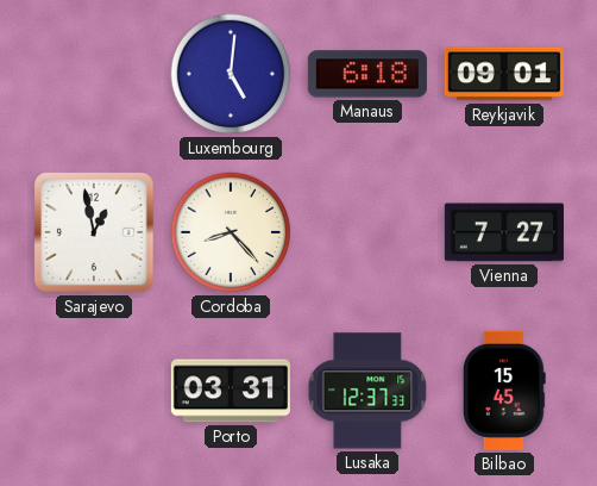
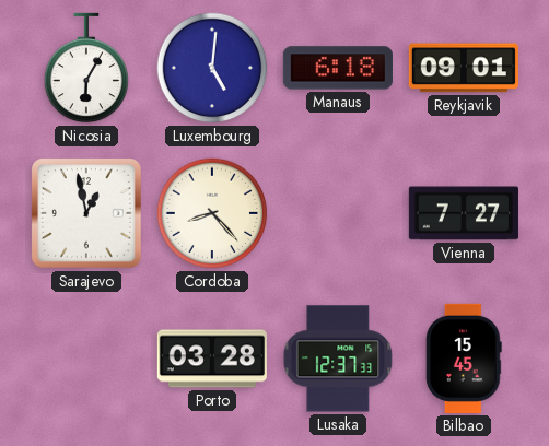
Nicosia: none -> 6:05
Porto: 03:31 -> 03:28
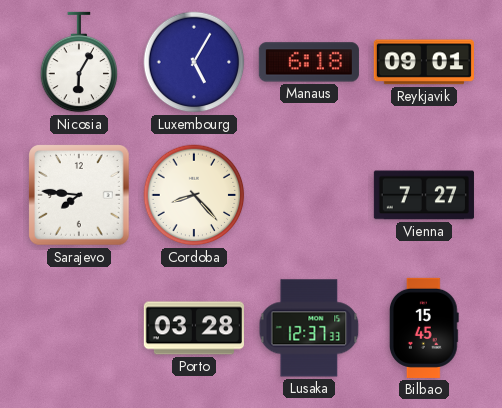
Luxembourg: 5:01 -> 5:05
Sarajevo: 12:58 -> 7:46
